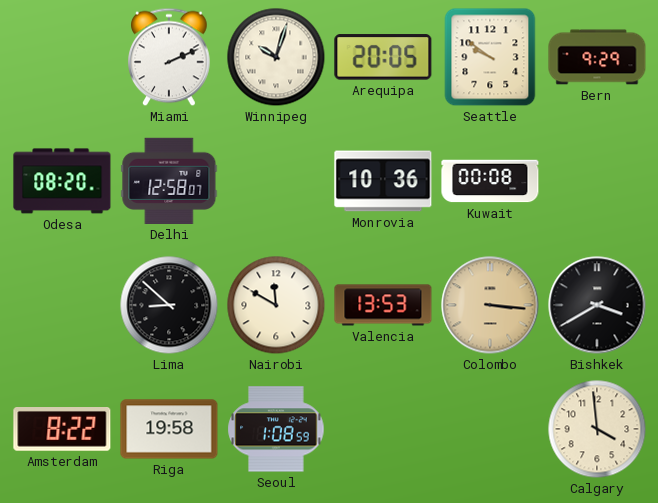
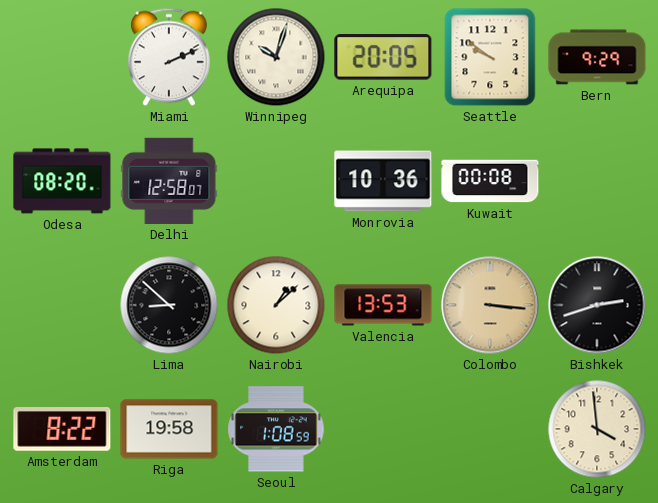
Nairobi: 11:50 -> 1:08
Bishkek: 3:40 -> 2:42
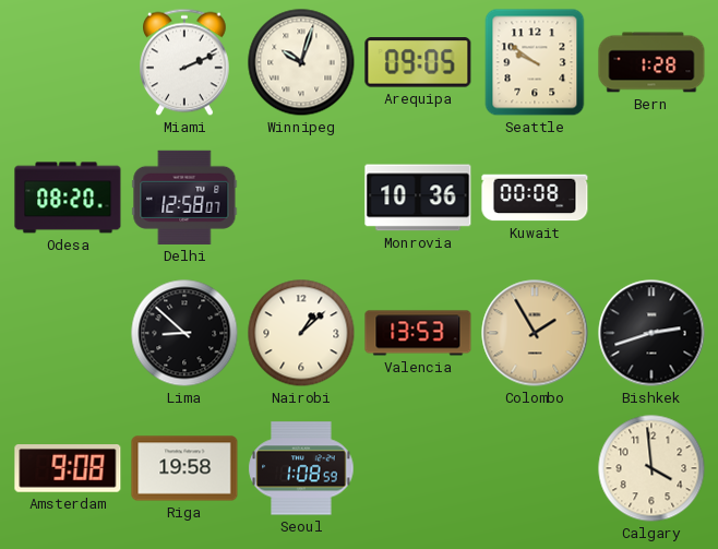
Arequipa: 20:05 -> 09:05
Bern: 9:29 -> 1:28
Colombo: 3:16 -> 1:55
Amsterdam: 8:22 -> 9:08
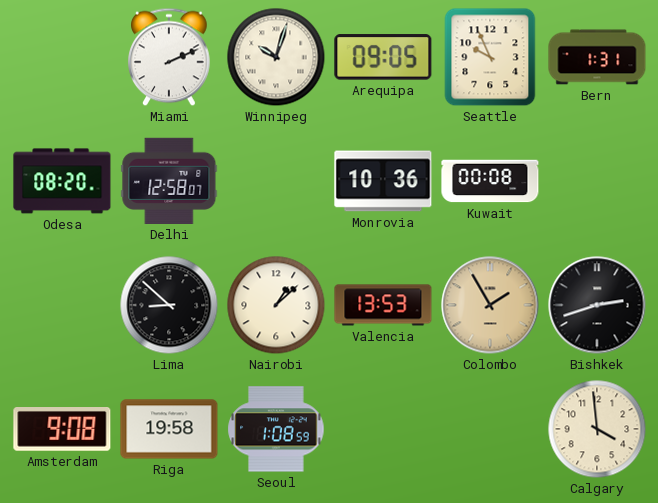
Seattle: 9:51 -> 9:56
Bern: 1:28 -> 1:31
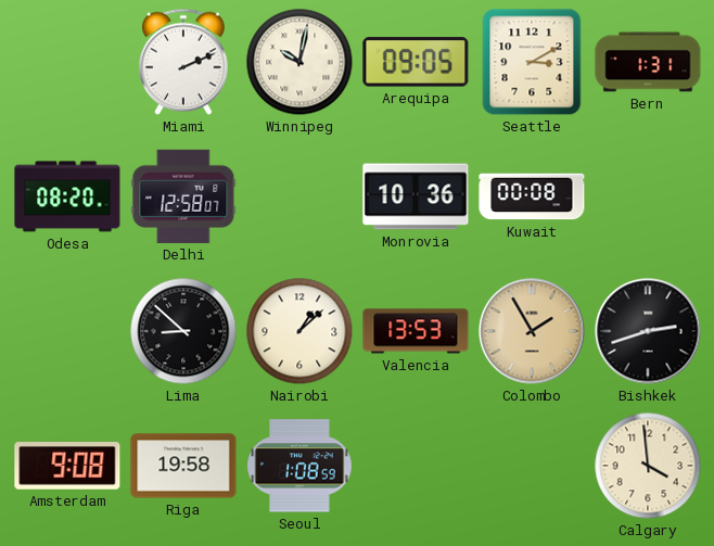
Winnipeg: 10:03 -> 10:02
Seattle: 9:56 -> 3:10
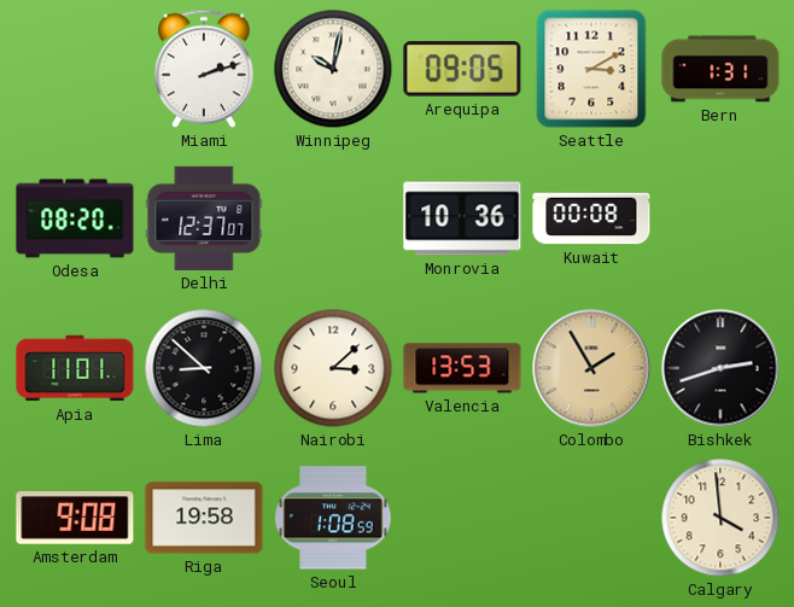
Miami: 2:11 -> 2:12
Delhi: 12:58 -> 12:37
Apia: none -> 11:01
Nairobi: 1:08 -> 3:08
